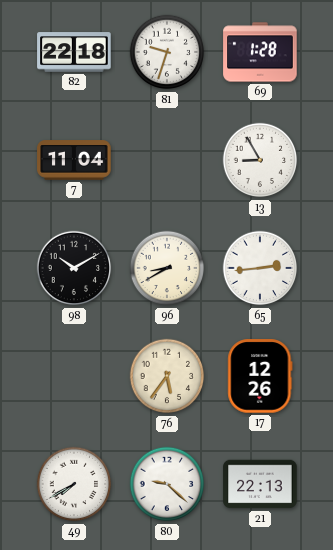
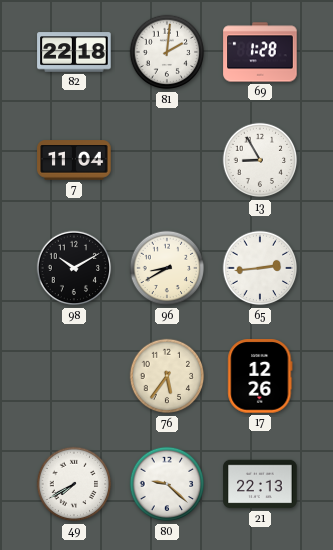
81: 9:33 -> 2:01
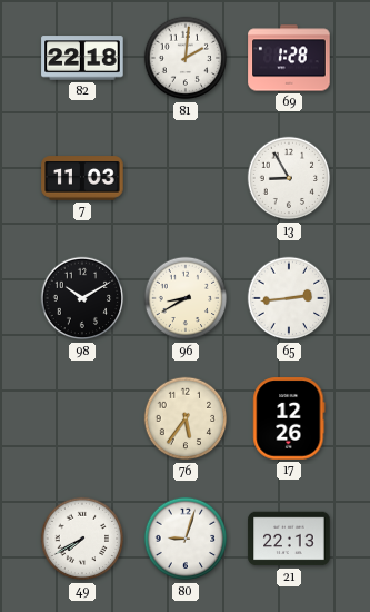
7: 11:04 -> 11:03
80: 9:22 -> 9:03
